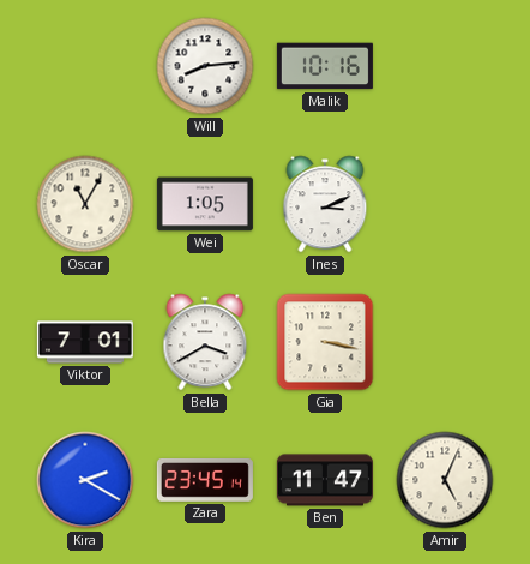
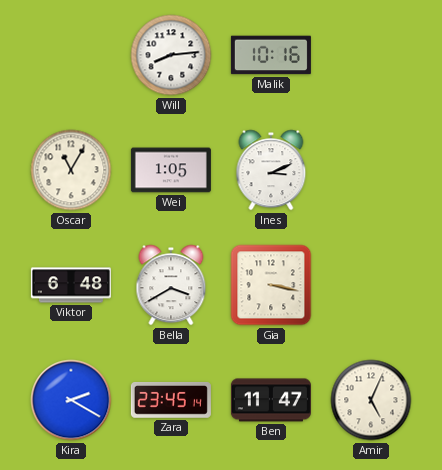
Viktor: 7:01 -> 6:48
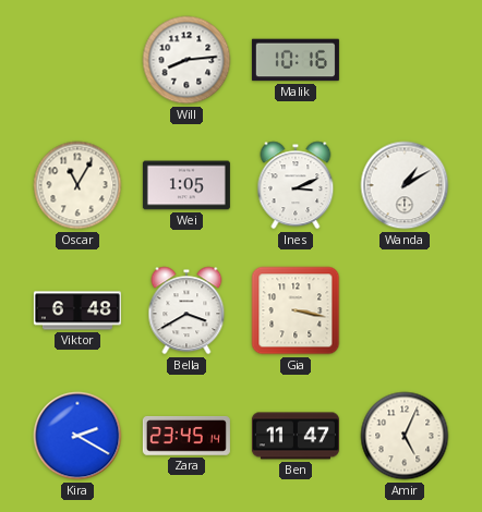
Wanda: none -> 1:10
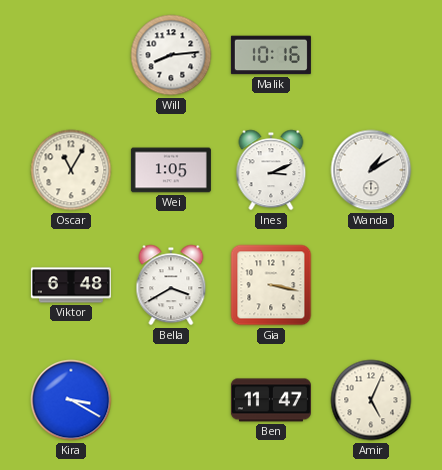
Kira: 2:20 -> 3:20
Zara: 23:45 -> none
